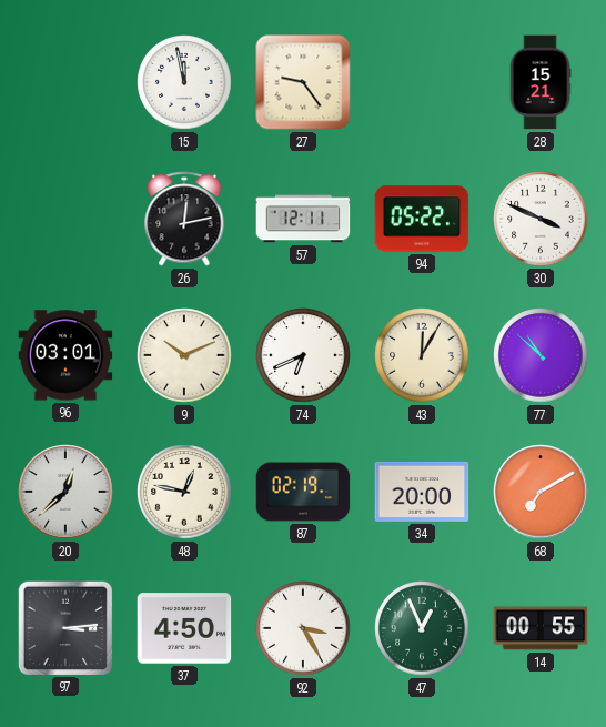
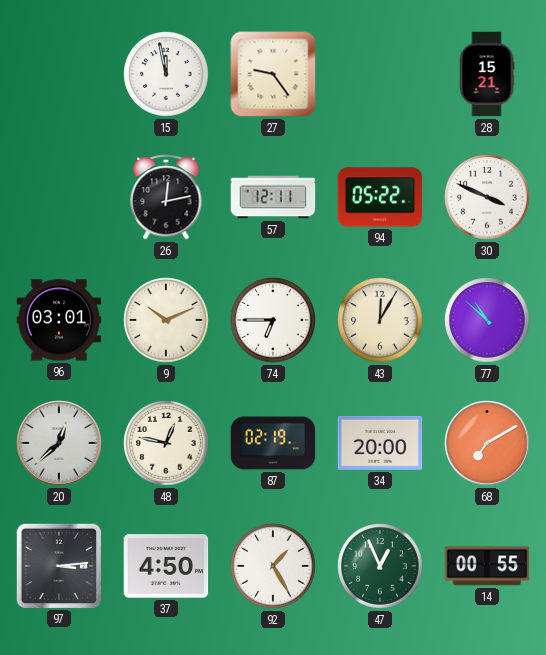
74: 6:41 -> 6:45
92: 3:25 -> 1:25
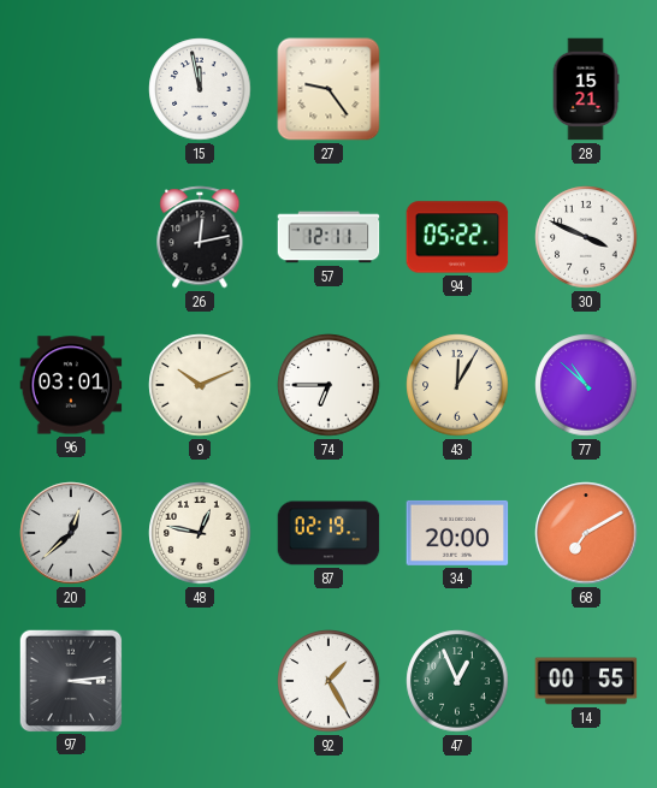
37: 4:50 -> none
